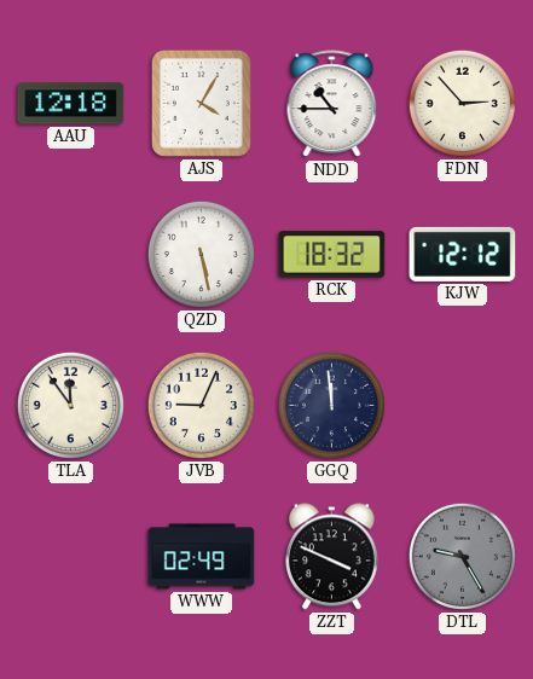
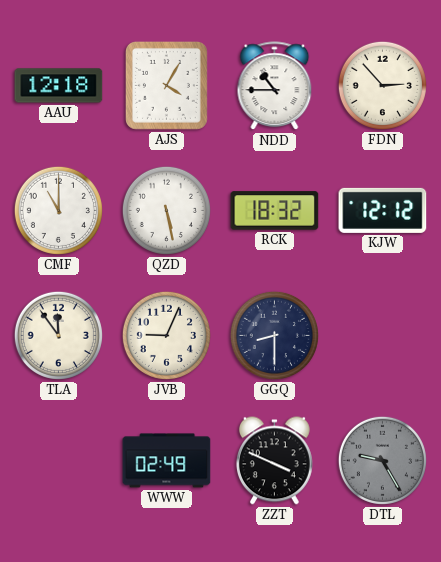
CMF: none -> 11:00
GGQ: 11:59 -> 8:30
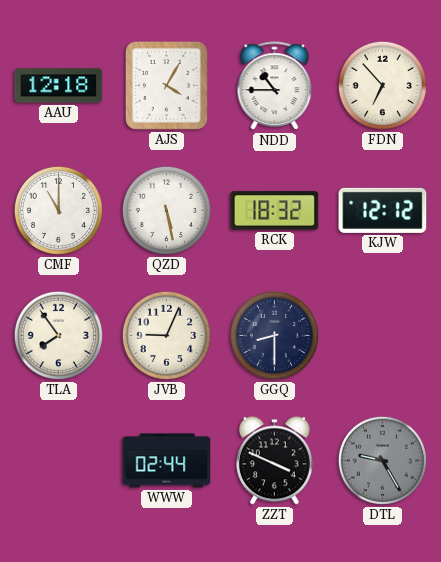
FDN: 2:53 -> 6:53
TLA: 11:54 -> 7:54
WWW: 02:49 -> 02:44
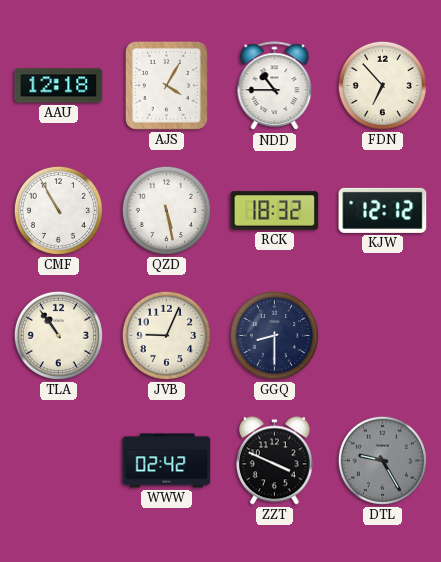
CMF: 11:00 -> 10:55
TLA: 7:54 -> 10:54
WWW: 02:44 -> 02:42
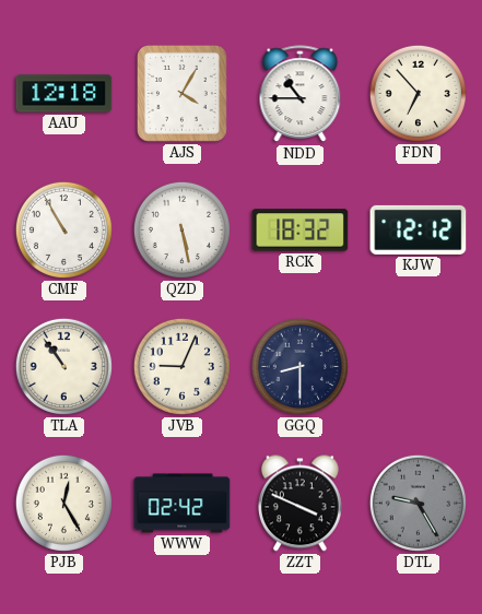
PJB: none -> 12:25
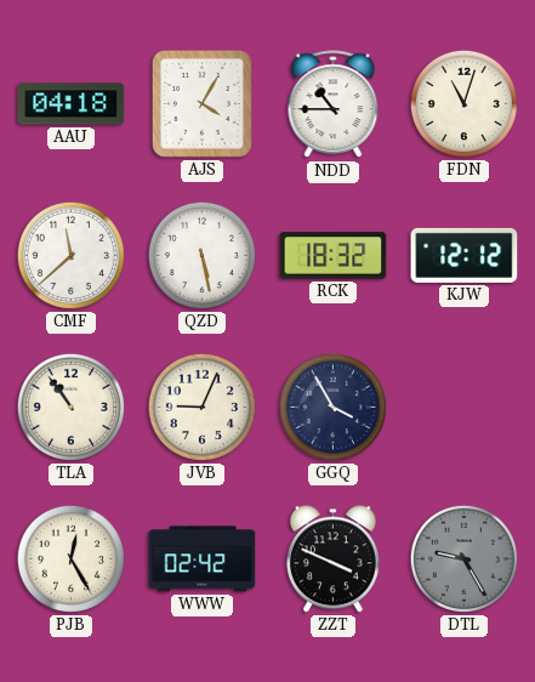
AAU: 12:18 -> 04:18
FDN: 6:53 -> 11:03
CMF: 10:55 -> 11:38
GGQ: 8:30 -> 3:55
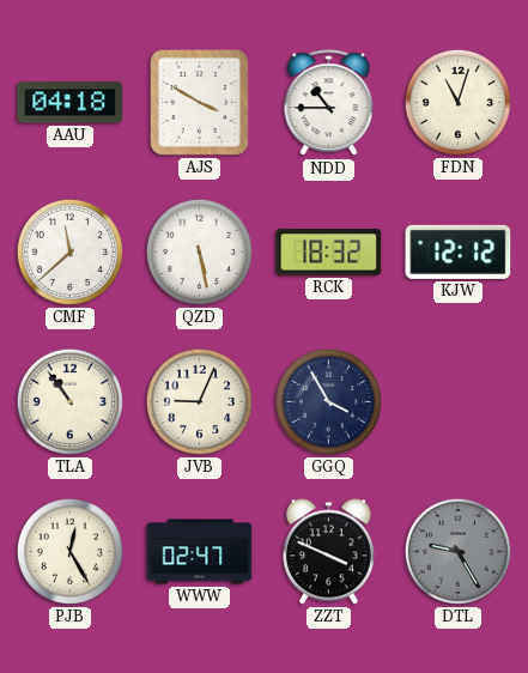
AJS: 4:05 -> 3:50
WWW: 02:42 -> 02:47
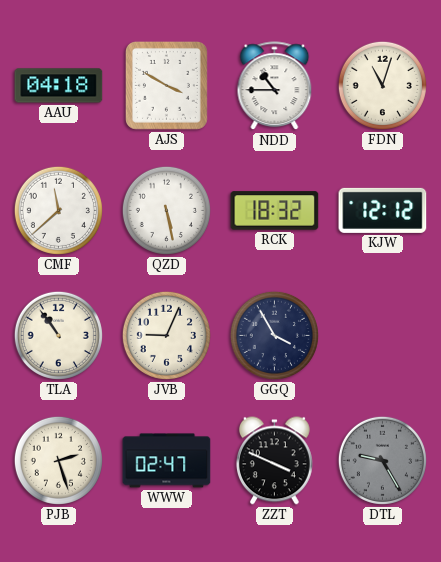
PJB: 12:25 -> 2:27
